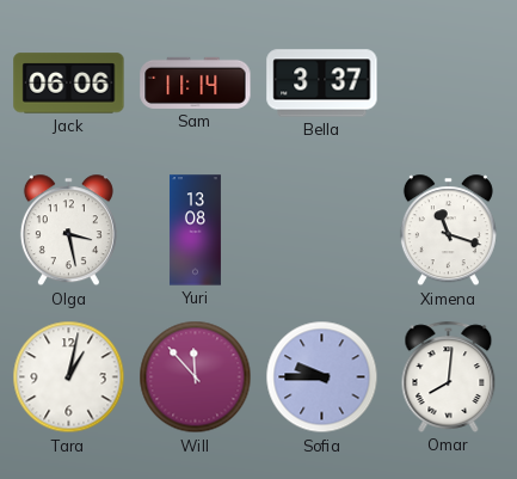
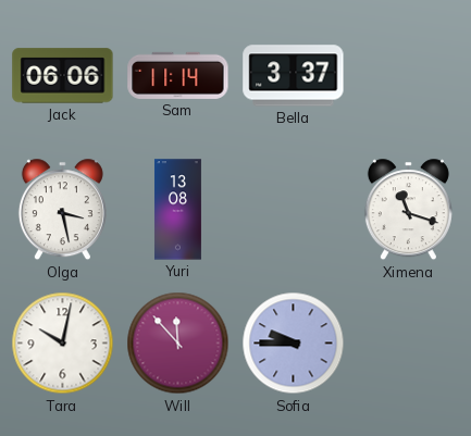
Tara: 1:02 -> 10:02
Omar: 8:01 -> none
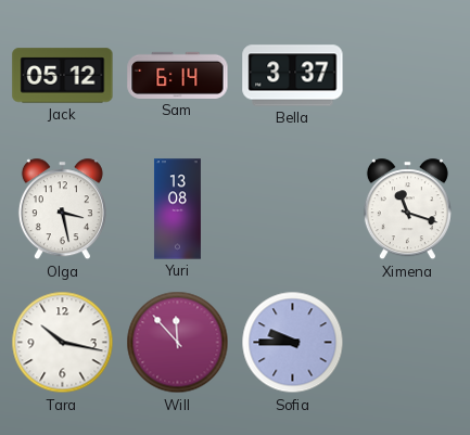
Jack: 06:06 -> 05:12
Sam: 11:14 -> 6:14
Tara: 10:02 -> 10:17
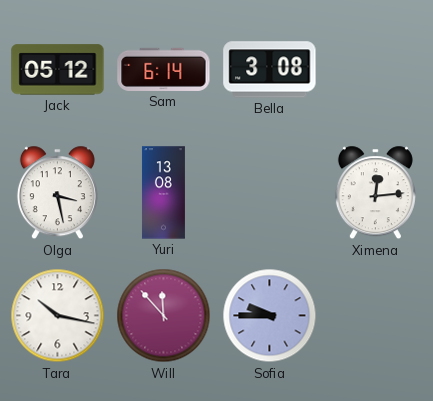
Bella: 3:37 -> 3:08
Ximena: 11:18 -> 12:14
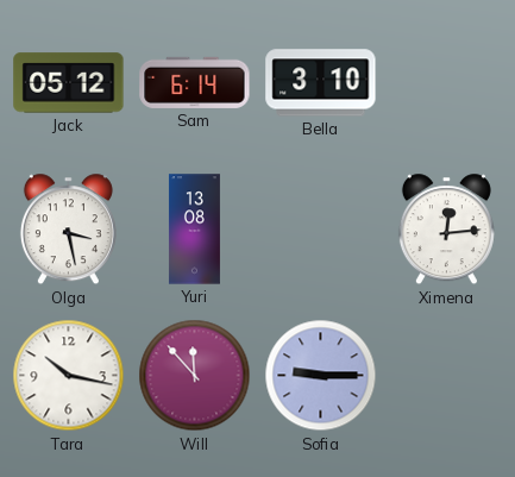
Bella: 3:08 -> 3:10
Sofia: 9:45 -> 9:15
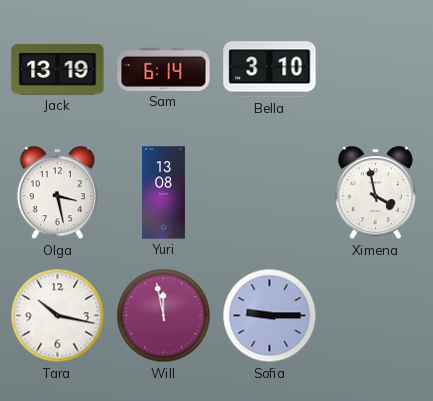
Jack: 05:12 -> 13:19
Ximena: 12:14 -> 3:58
Will: 11:53 -> 11:58
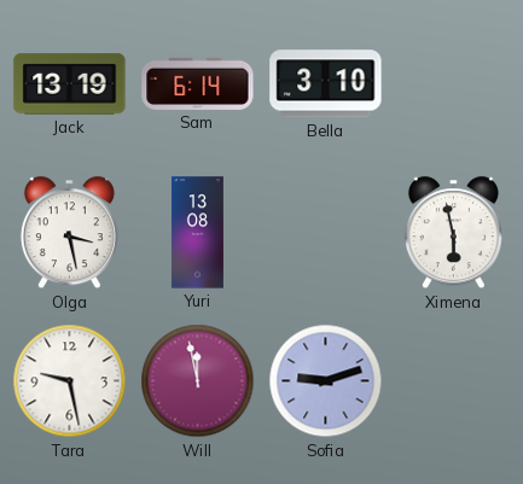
Ximena: 3:58 -> 5:58
Tara: 10:17 -> 9:28
Sofia: 9:15 -> 9:12
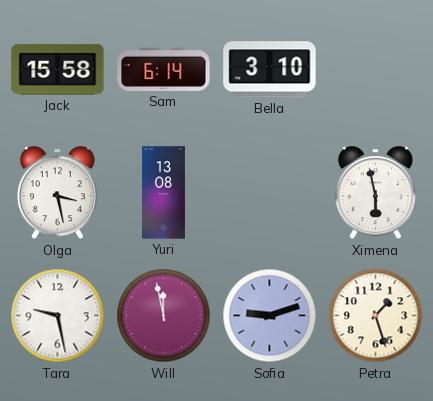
Jack: 13:19 -> 15:58
Petra: none -> 1:27
